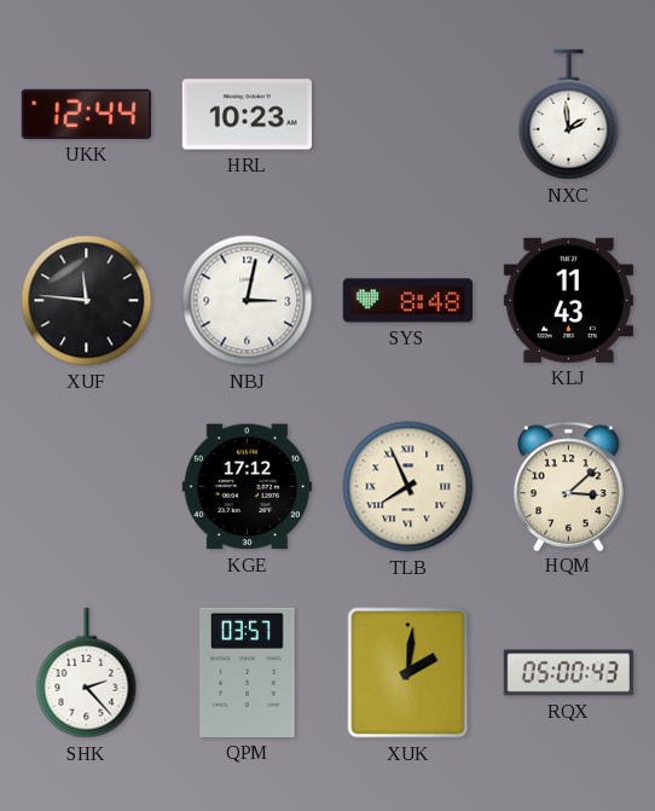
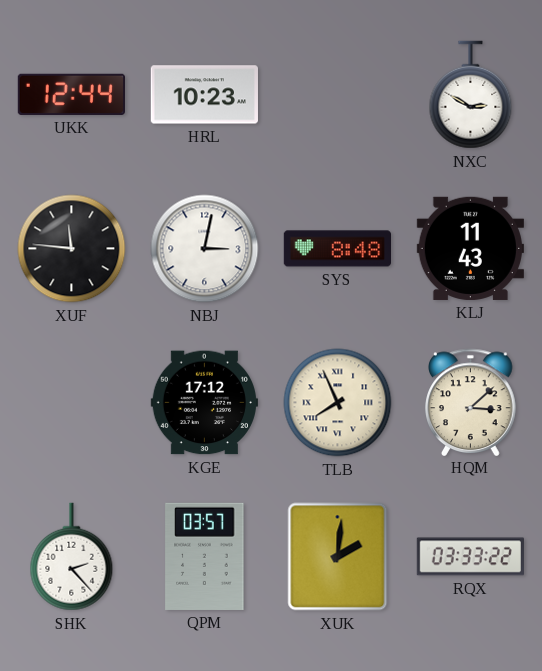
NXC: 1:59 -> 2:50
RQX: 05:00 -> 03:33
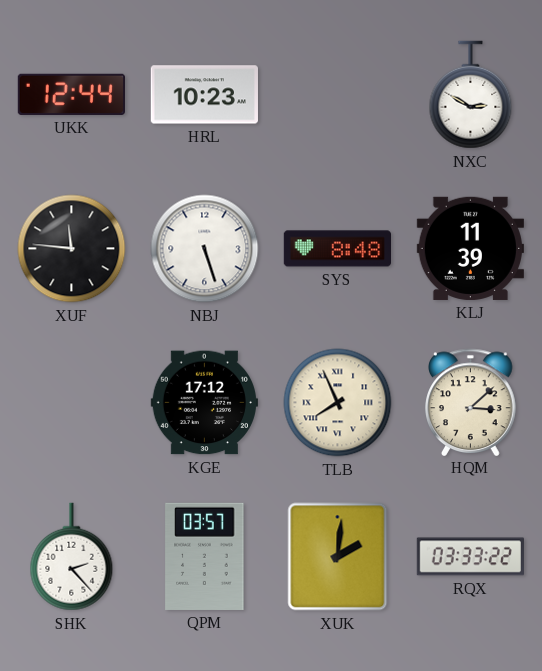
NBJ: 3:02 -> 5:27
KLJ: 11:43 -> 11:39
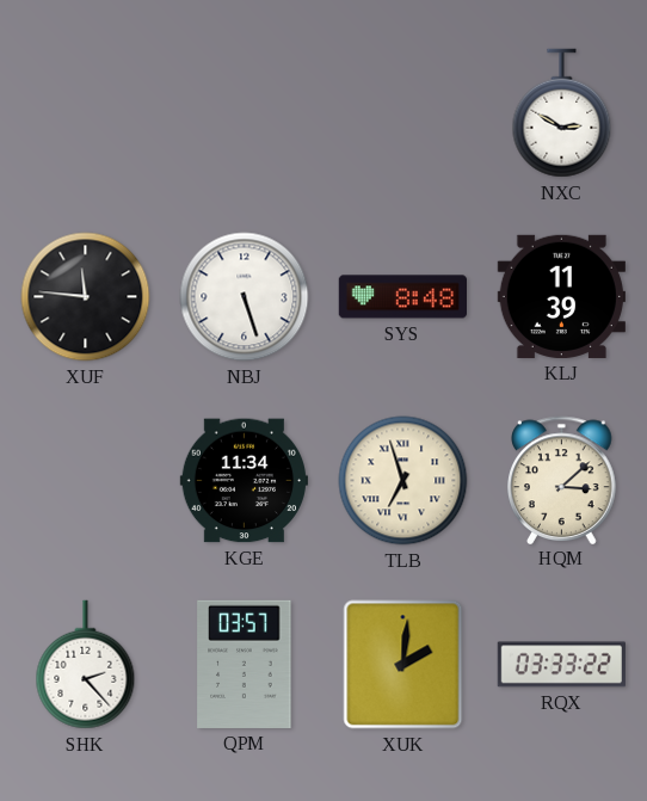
UKK: 12:44 -> none
HRL: 10:23 -> none
KGE: 17:12 -> 11:34
TLB: 7:56 -> 6:57
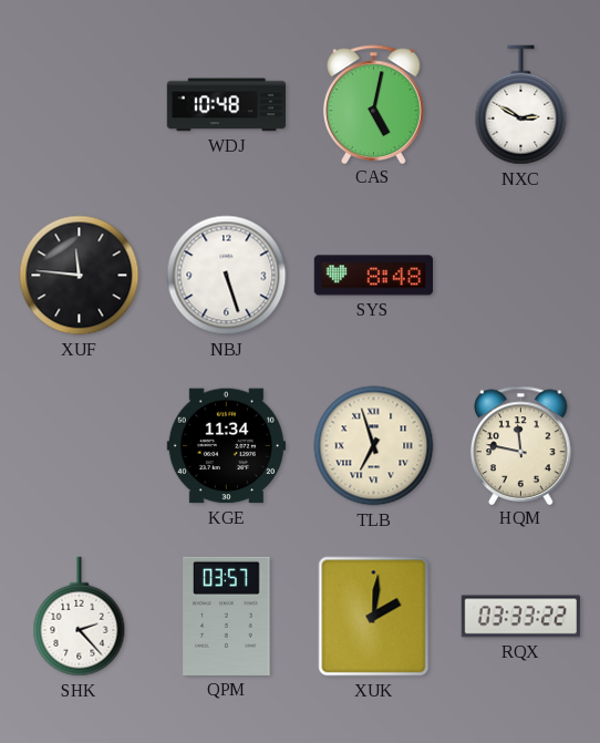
WDJ: none -> 10:48
CAS: none -> 5:02
KLJ: 11:39 -> none
HQM: 3:08 -> 11:47
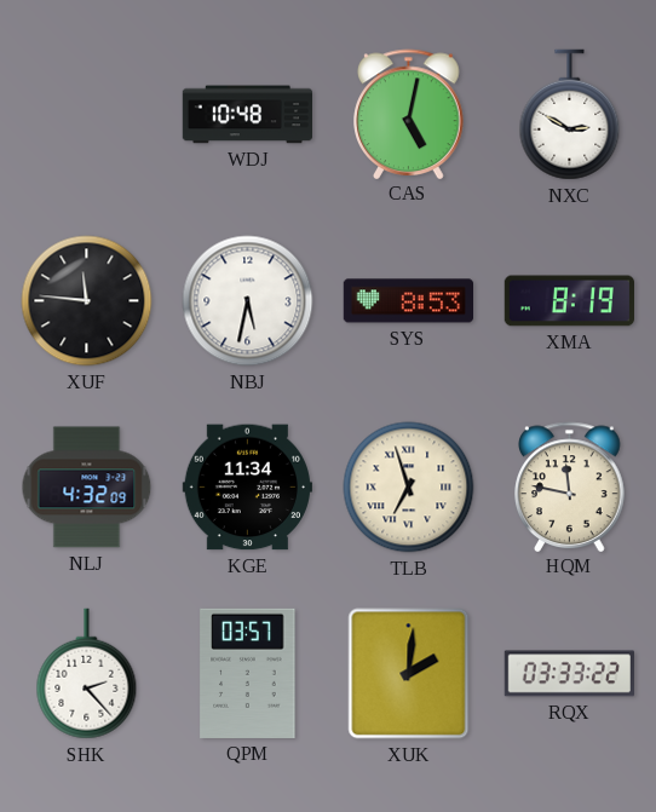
NBJ: 5:27 -> 5:32
SYS: 8:48 -> 8:53
XMA: none -> 8:19
NLJ: none -> 4:32
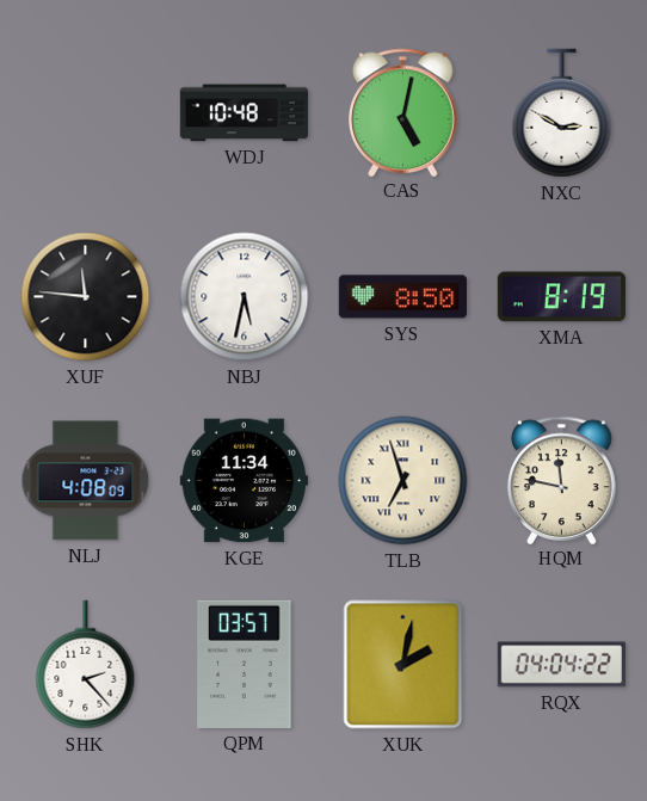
SYS: 8:53 -> 8:50
NLJ: 4:32 -> 4:08
XUK: 2:01 -> 2:02
RQX: 03:33 -> 04:04
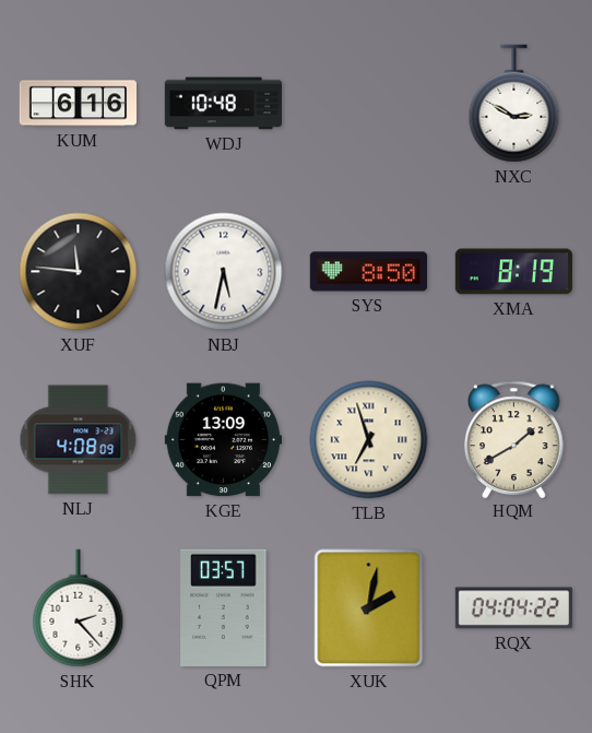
KUM: none -> 6:16
CAS: 5:02 -> none
KGE: 11:34 -> 13:09
HQM: 11:47 -> 1:40
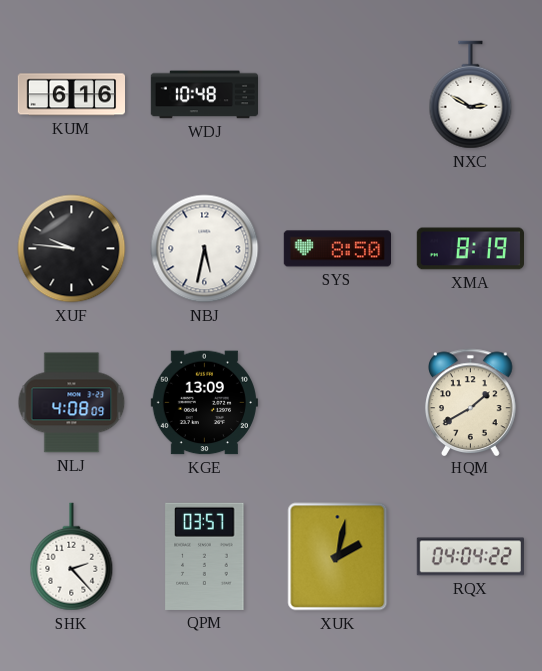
XUF: 11:46 -> 9:46
TLB: 6:57 -> none
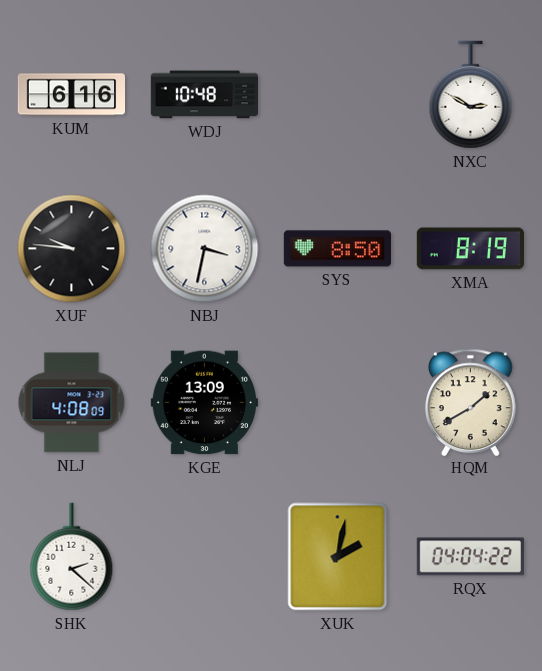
NBJ: 5:32 -> 3:32
SHK: 2:23 -> 2:22
QPM: 03:57 -> none
